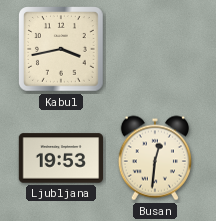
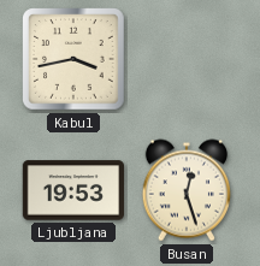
Busan: 12:31 -> 12:27
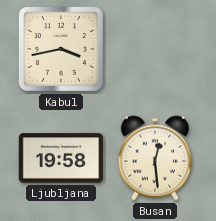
Ljubljana: 19:53 -> 19:58
Busan: 12:27 -> 12:29
